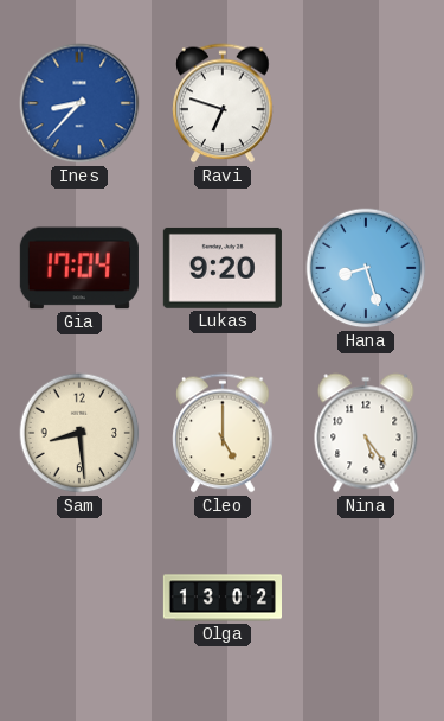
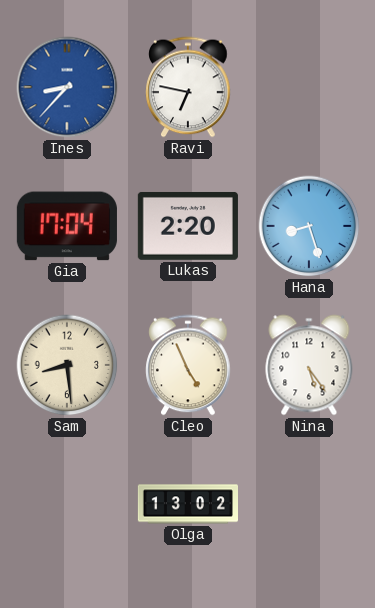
Ravi: 6:48 -> 6:47
Lukas: 9:20 -> 2:20
Cleo: 5:00 -> 4:56
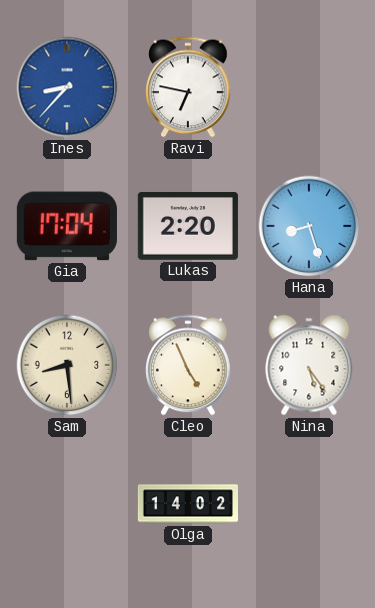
Olga: 13:02 -> 14:02
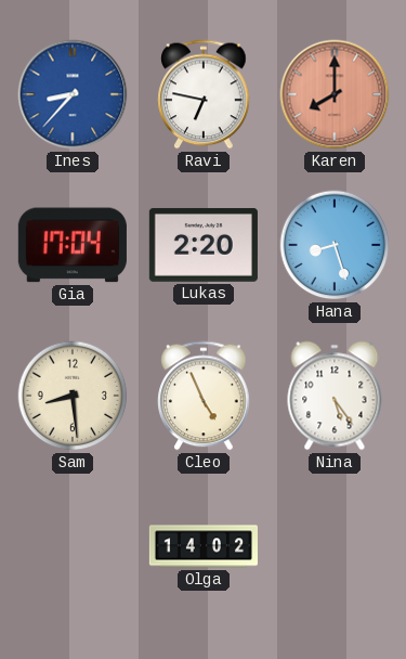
Karen: none -> 8:00
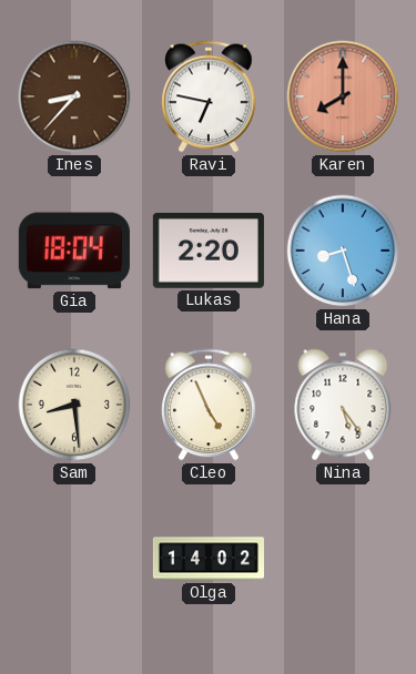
Ines dial: blue -> brown
Gia: 17:04 -> 18:04
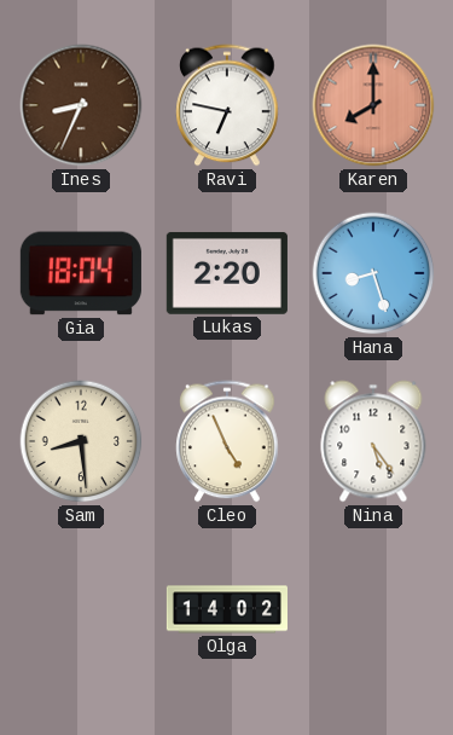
Ines: 8:37 -> 8:34
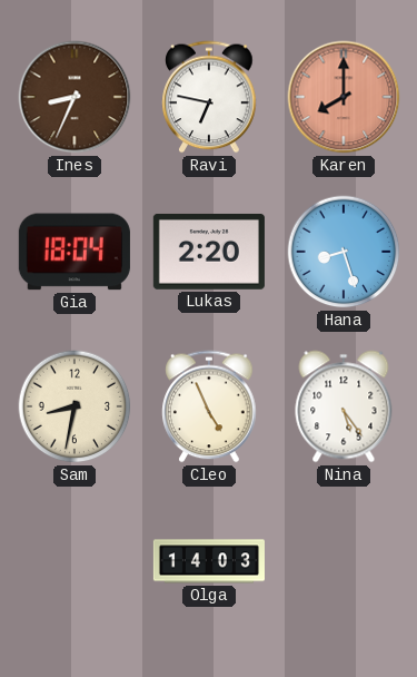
Sam: 8:29 -> 8:32
Olga: 14:02 -> 14:03
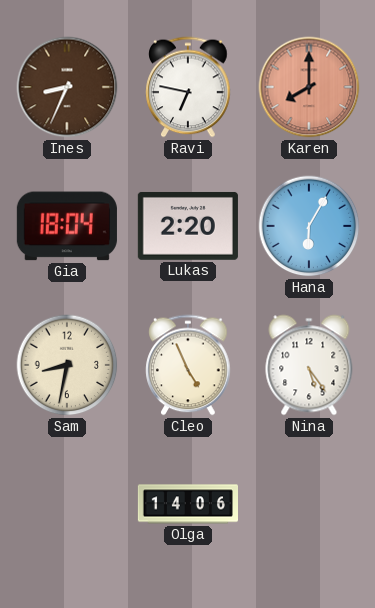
Hana: 8:27 -> 6:05
Olga: 14:03 -> 14:06
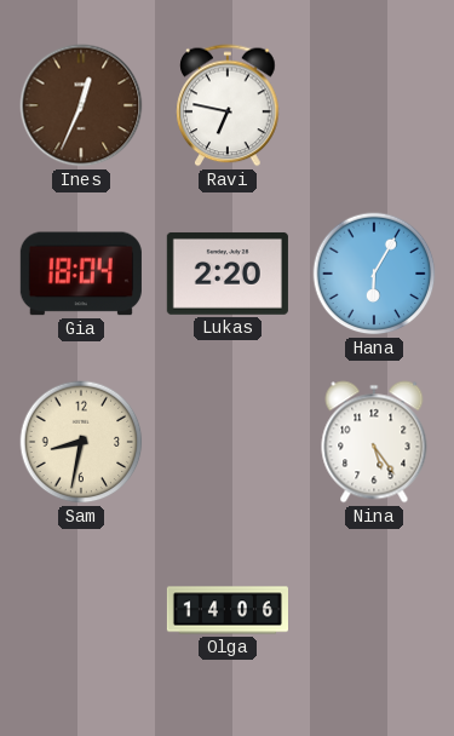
Ines: 8:34 -> 12:34
Karen: 8:00 -> none
Cleo: 4:56 -> none
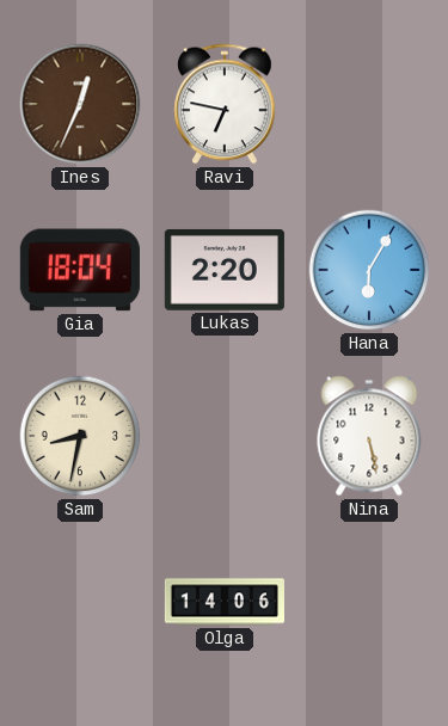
Nina: 5:24 -> 5:28
